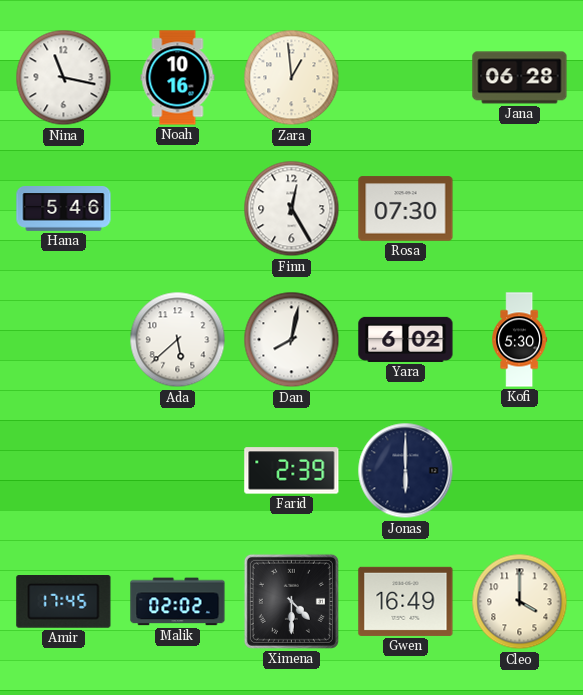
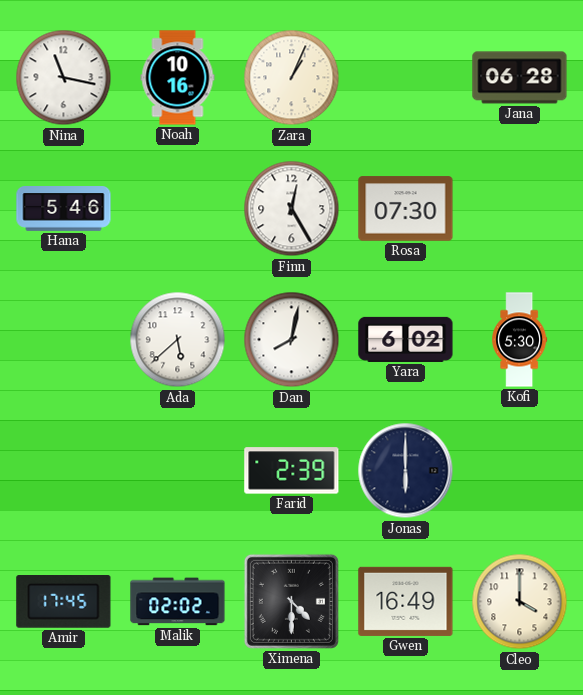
Zara: 12:59 -> 1:04
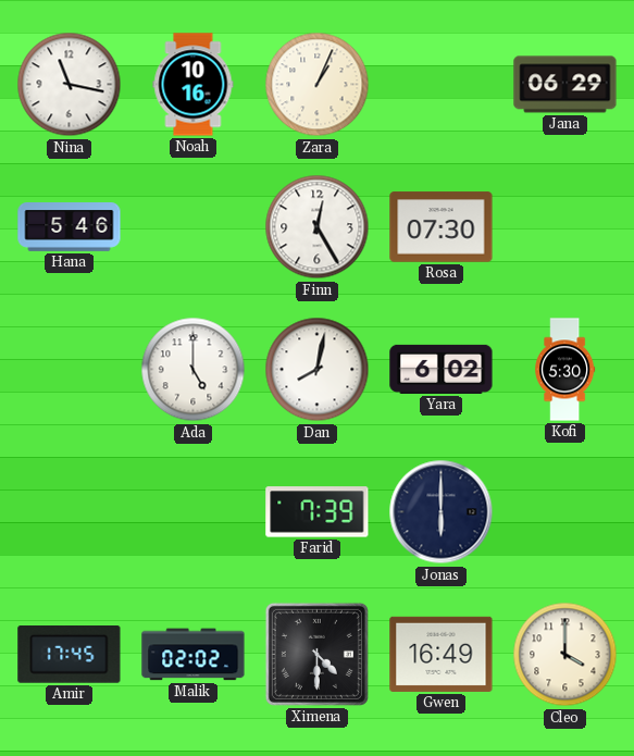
Jana: 06:28 -> 06:29
Ada: 5:38 -> 5:00
Farid: 2:39 -> 7:39
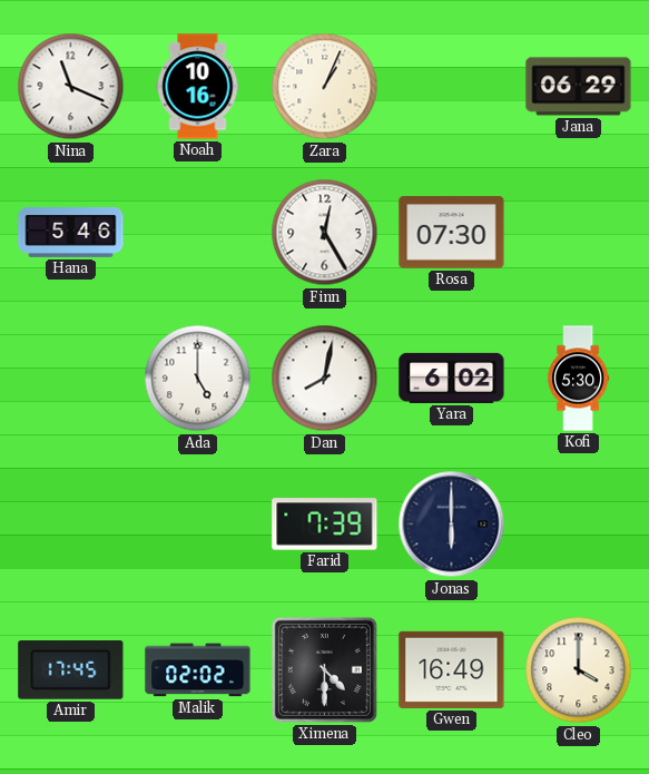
Nina: 11:17 -> 11:19
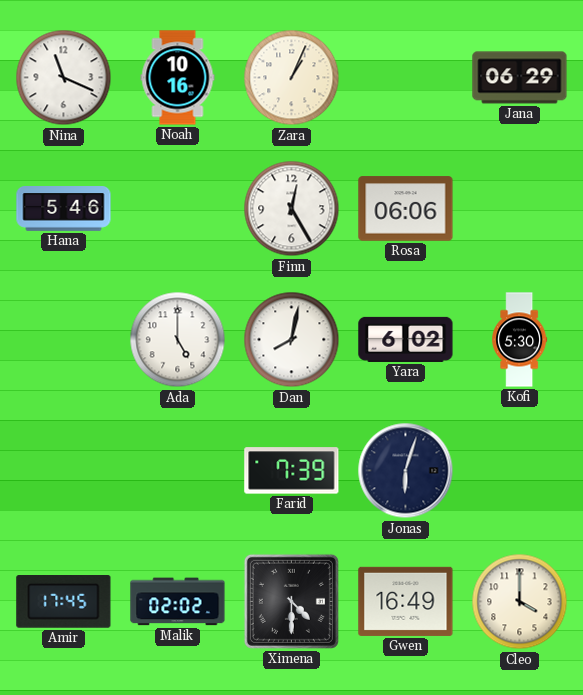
Rosa: 07:30 -> 06:06
Jonas: 6:00 -> 6:03
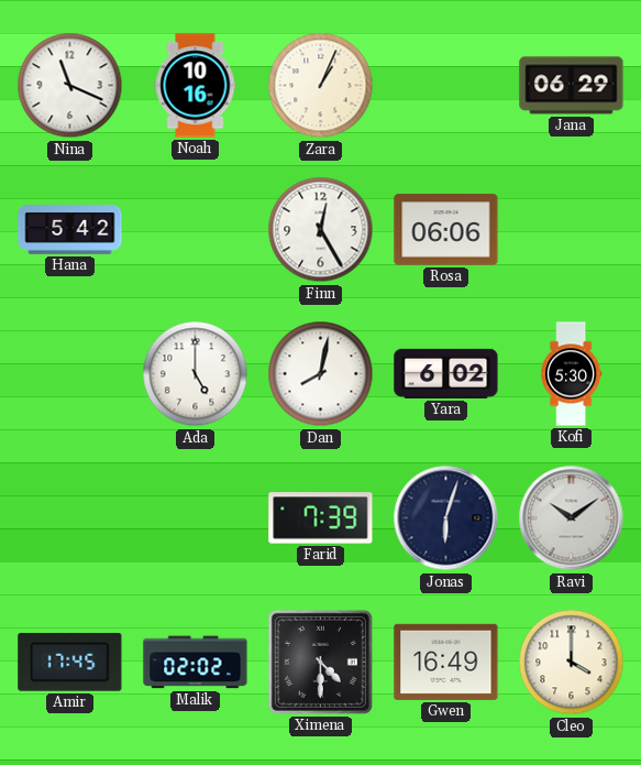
Hana: 5:46 -> 5:42
Ravi: none -> 10:09
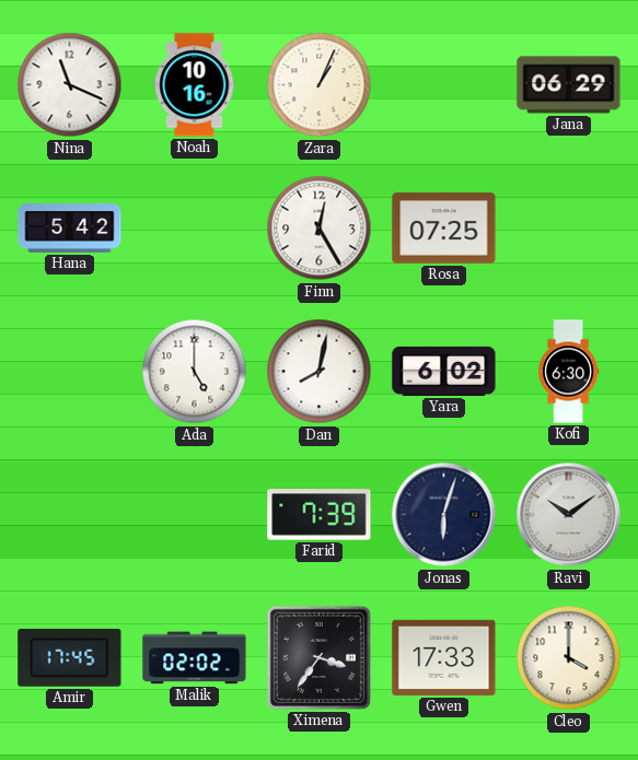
Rosa: 06:06 -> 07:25
Kofi: 5:30 -> 6:30
Ximena: 4:30 -> 3:36
Gwen: 16:49 -> 17:33
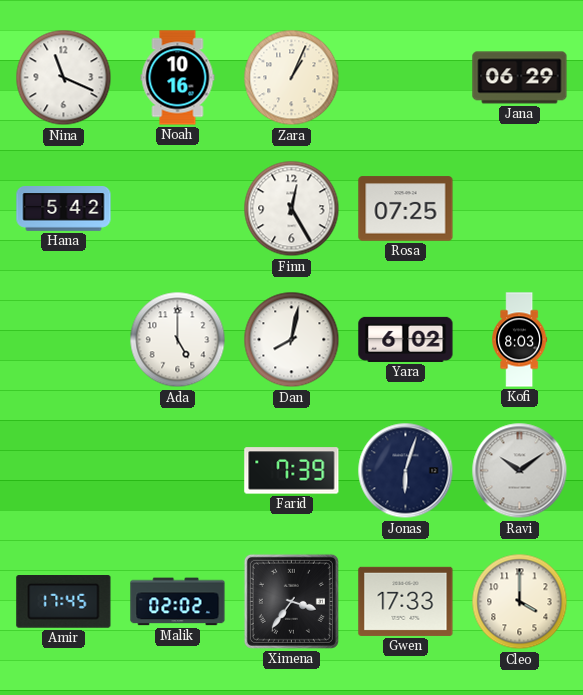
Kofi: 6:30 -> 8:03
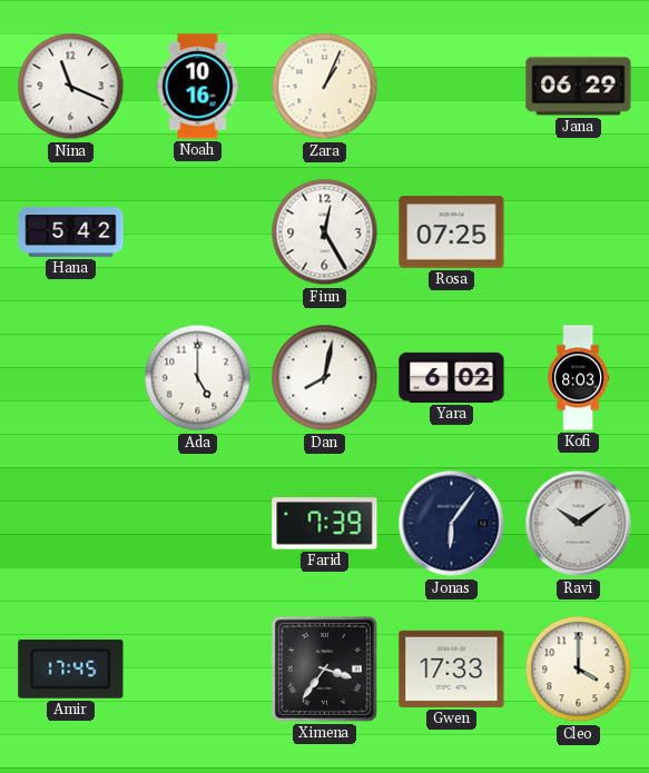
Jonas: 6:03 -> 6:06
Malik: 02:02 -> none
